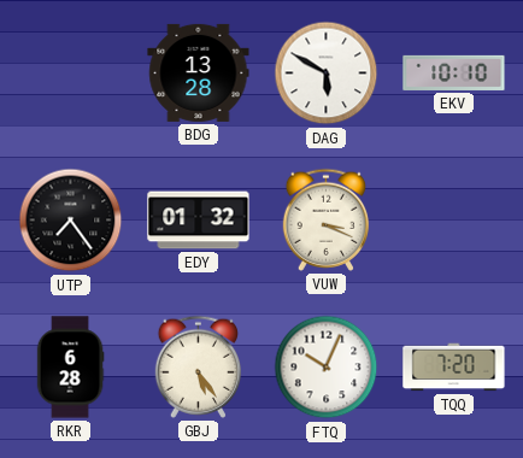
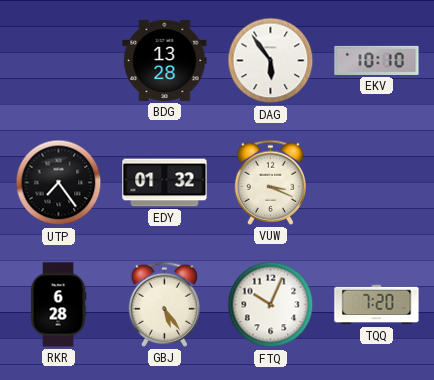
DAG: 5:50 -> 5:54
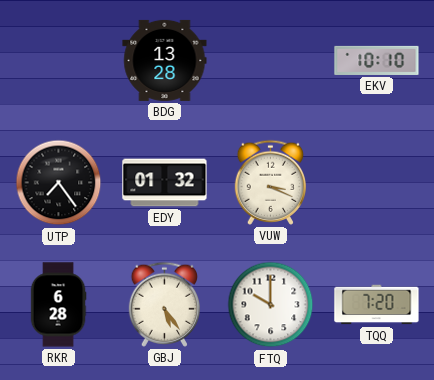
DAG: 5:54 -> none
FTQ: 10:04 -> 10:00
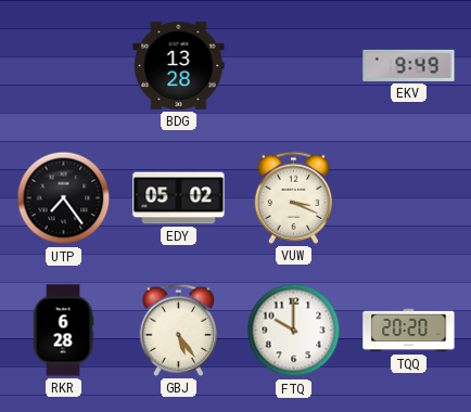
EKV: 10:10 -> 9:49
EDY: 01:32 -> 05:02
TQQ: 7:20 -> 20:20
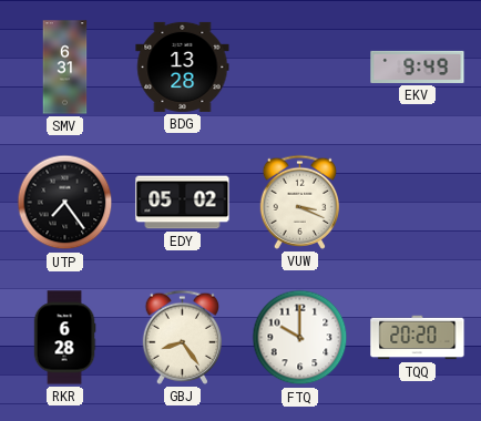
SMV: none -> 6:31
GBJ: 5:24 -> 8:24
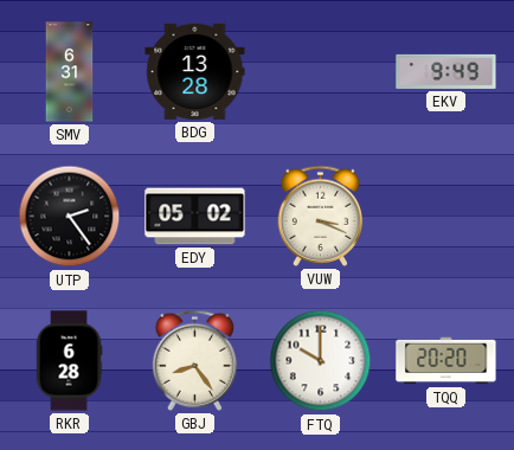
UTP: 7:24 -> 2:24
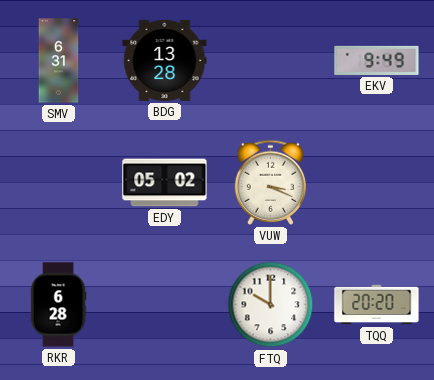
UTP: 2:24 -> none
GBJ: 8:24 -> none
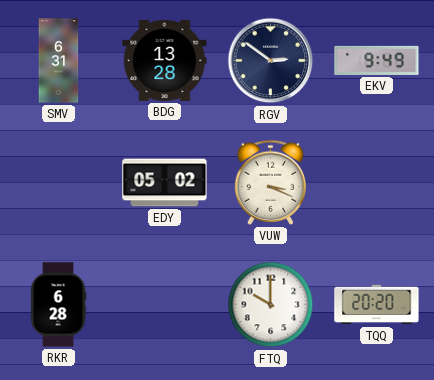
RGV: none -> 2:51
